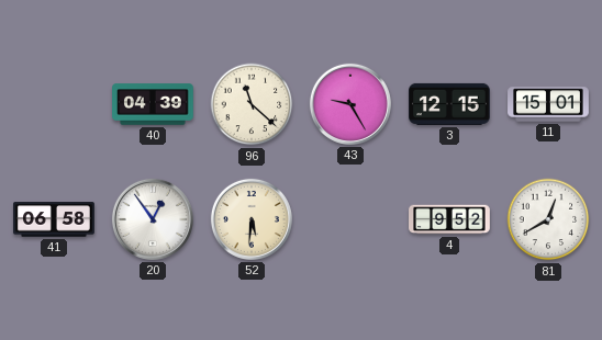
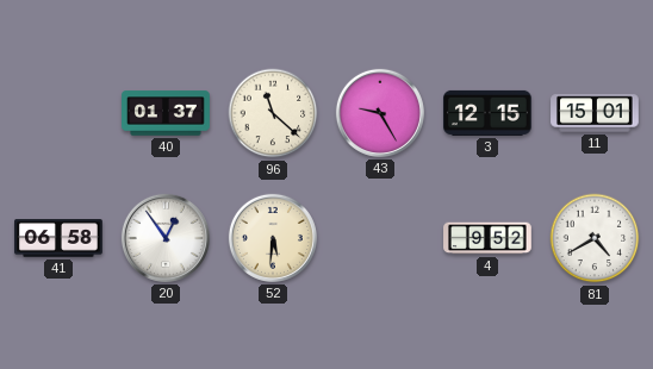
40: 04:39 -> 01:37
81: 12:40 -> 4:40
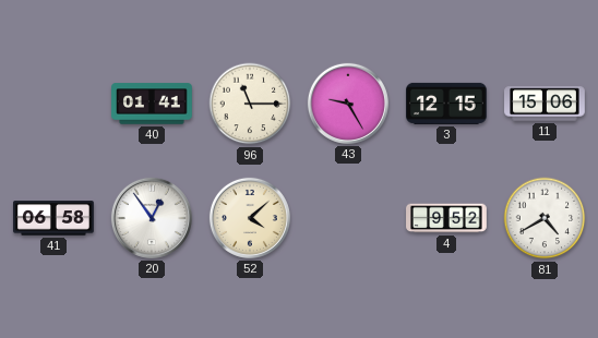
40: 01:37 -> 01:41
96: 11:22 -> 11:15
11: 15:01 -> 15:06
52: 5:31 -> 4:08
